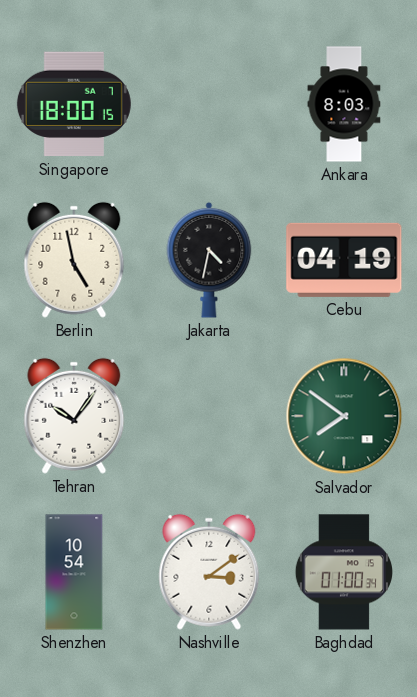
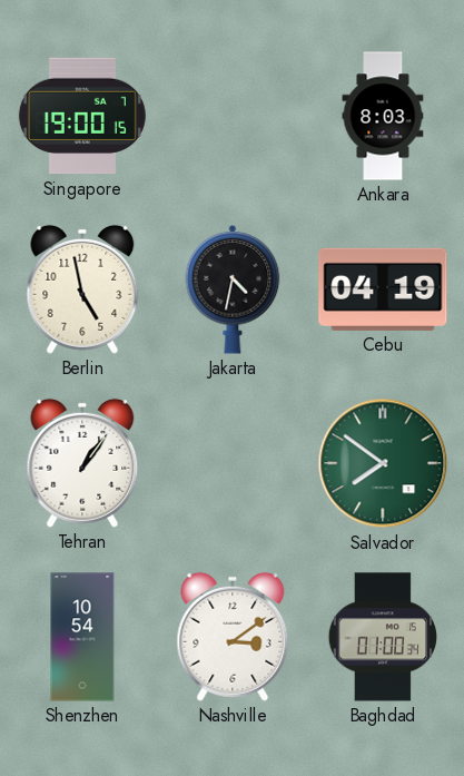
Singapore: 18:00 -> 19:00
Tehran: 10:06 -> 1:06
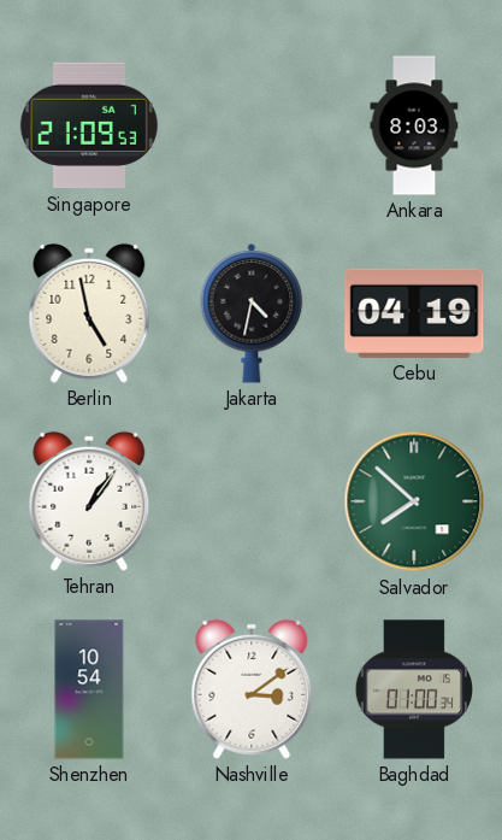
Singapore: 19:00 -> 21:09
Salvador: 7:51 -> 7:52
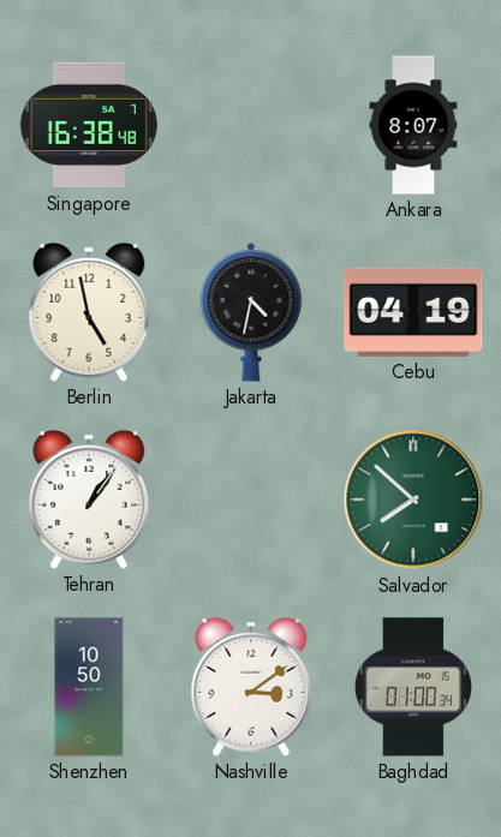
Singapore: 21:09 -> 16:38
Ankara: 8:03 -> 8:07
Shenzhen: 10:54 -> 10:50
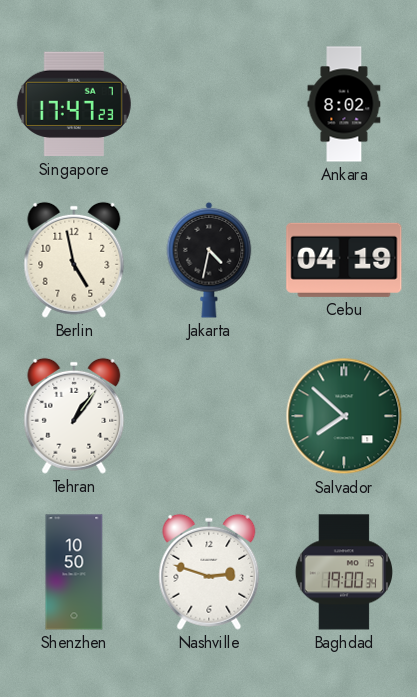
Singapore: 16:38 -> 17:47
Ankara: 8:07 -> 8:02
Nashville: 3:09 -> 2:48
Baghdad: 01:00 -> 19:00
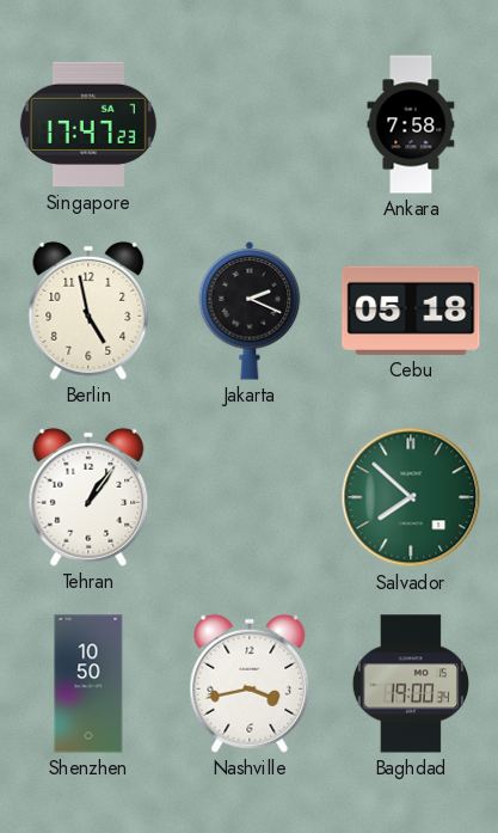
Ankara: 8:02 -> 7:58
Jakarta: 4:32 -> 2:19
Cebu: 04:19 -> 05:18
Nashville: 2:48 -> 3:43
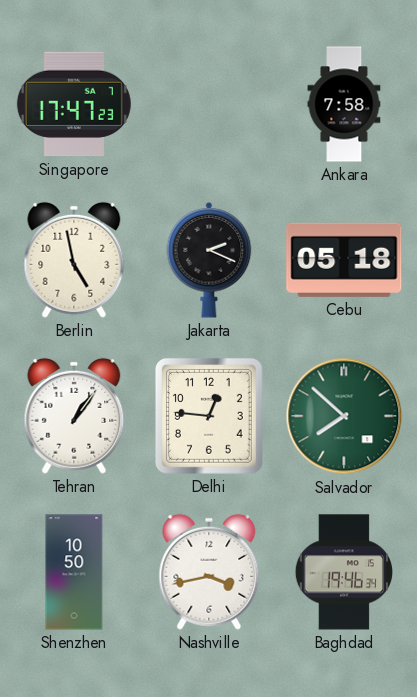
Delhi: none -> 12:46
Baghdad: 19:00 -> 19:46
